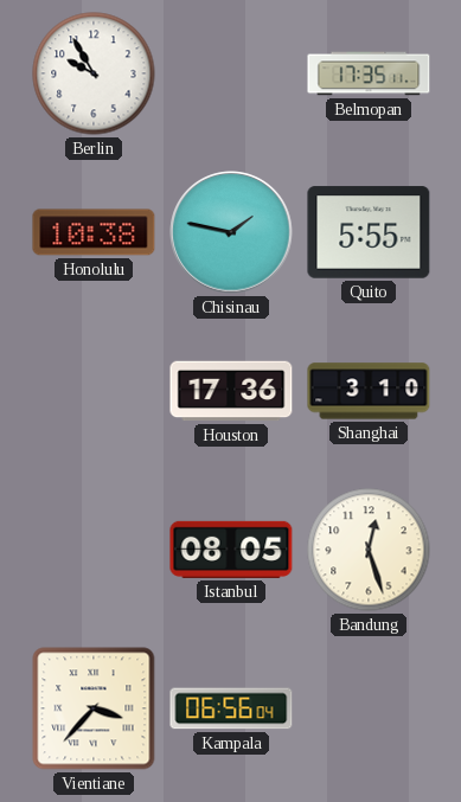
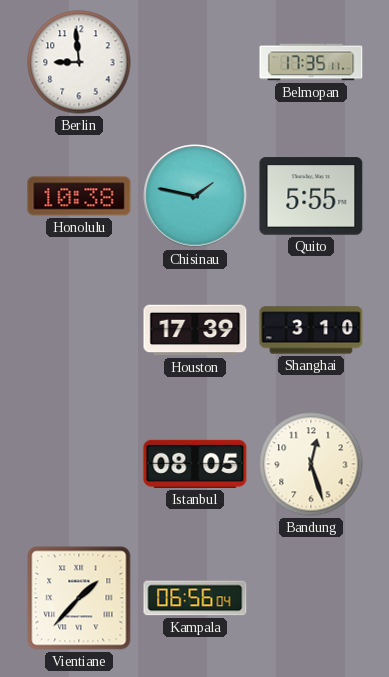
Berlin: 9:55 -> 8:59
Houston: 17:36 -> 17:39
Vientiane: 3:37 -> 1:37
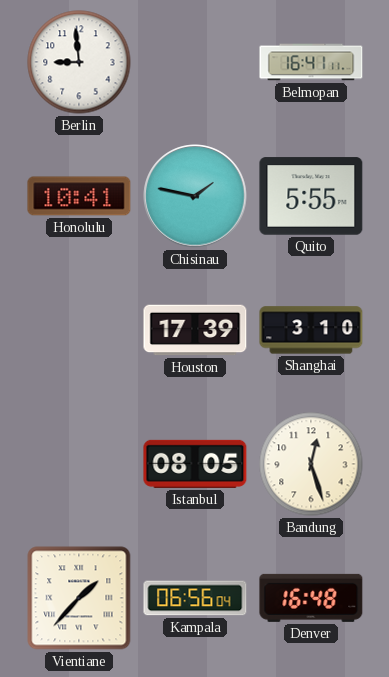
Belmopan: 17:35 -> 16:41
Honolulu: 10:38 -> 10:41
Denver: none -> 16:48
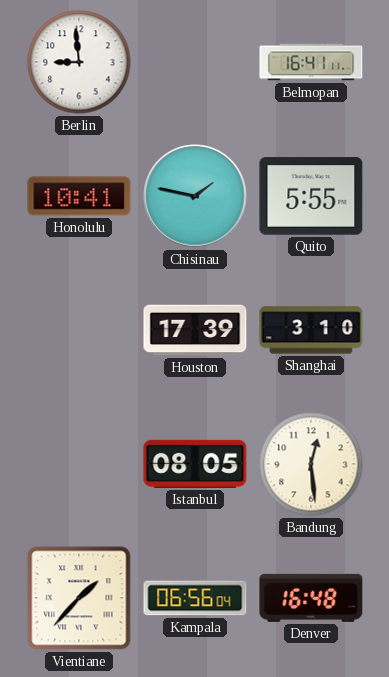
Bandung: 12:27 -> 12:29
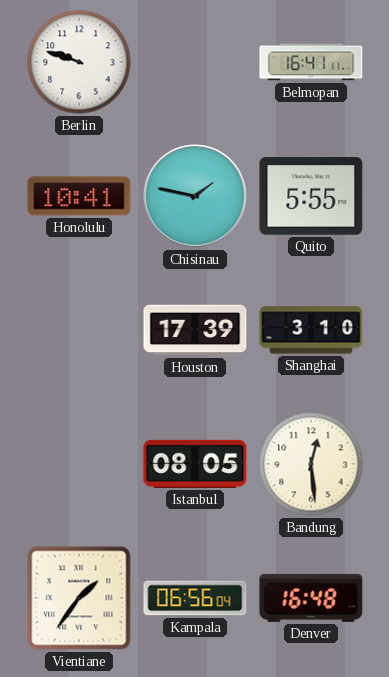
Berlin: 8:59 -> 9:48
Vientiane: 1:37 -> 1:36
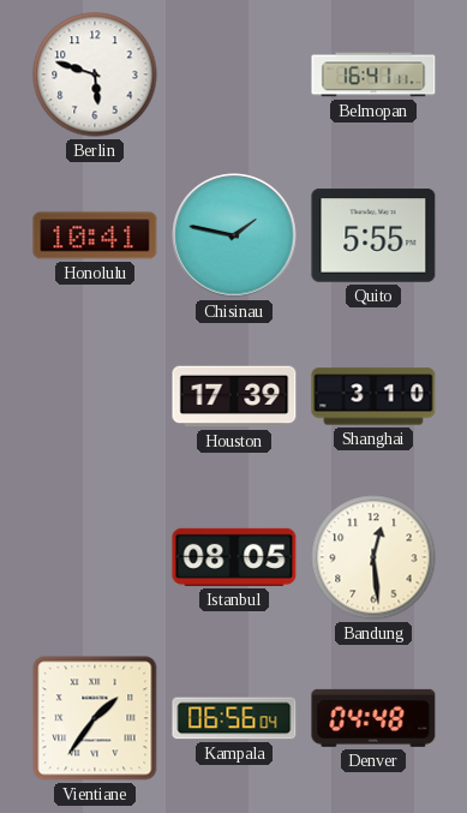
Berlin: 9:48 -> 5:48
Denver: 16:48 -> 04:48
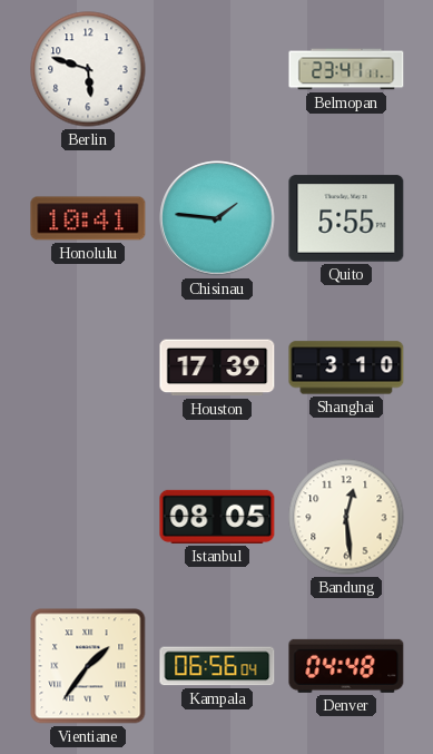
Belmopan: 16:41 -> 23:41
Chisinau: 1:47 -> 1:46
